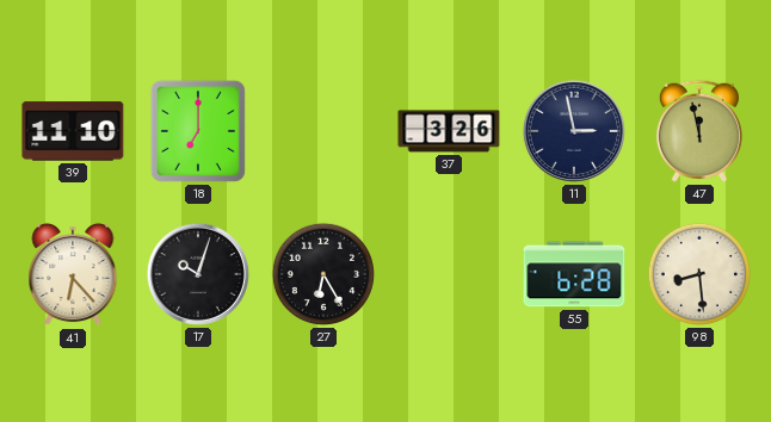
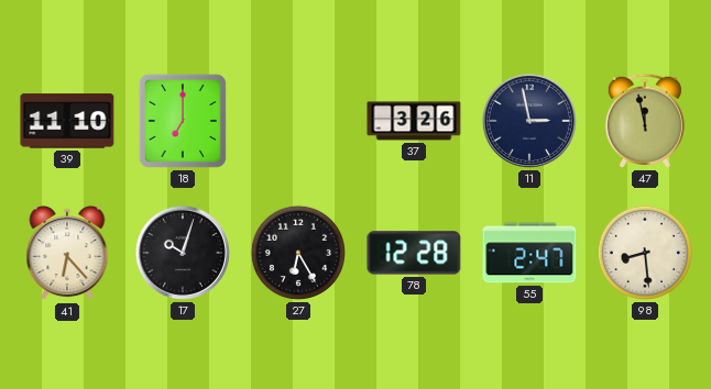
78: none -> 12:28
55: 6:28 -> 2:47
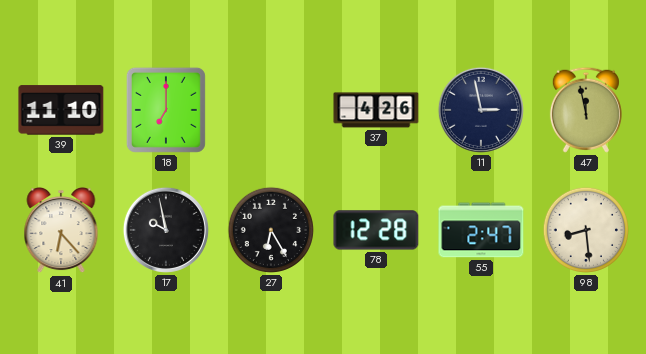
37: 3:26 -> 4:26
17: 10:03 -> 9:58
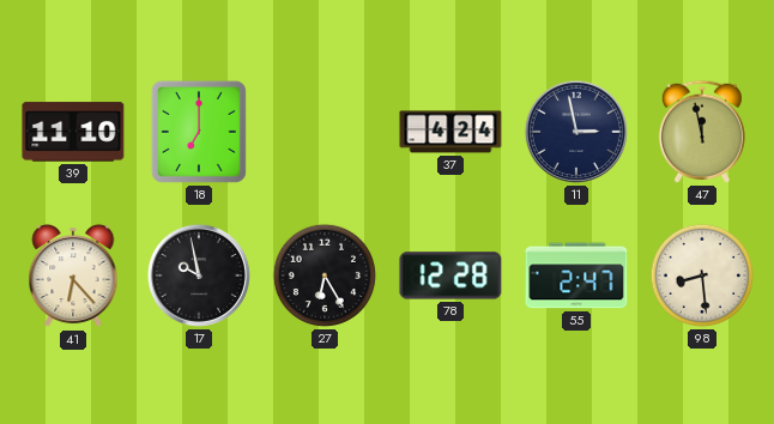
37: 4:26 -> 4:24
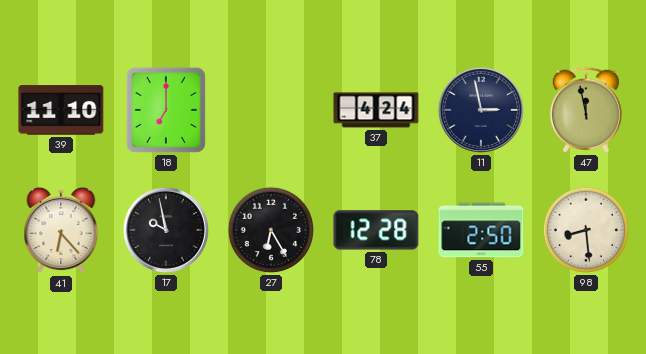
55: 2:47 -> 2:50
